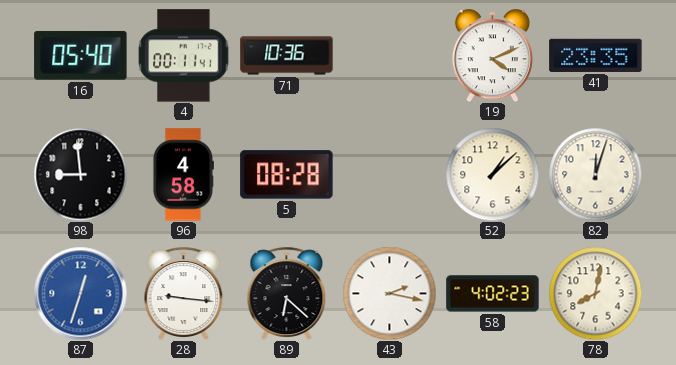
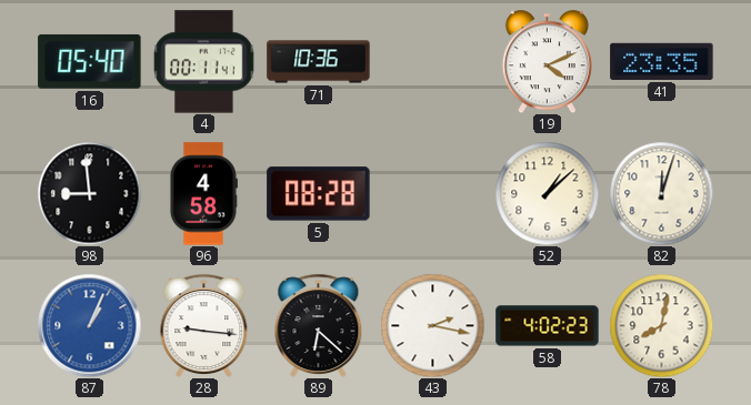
87: 12:33 -> 1:04
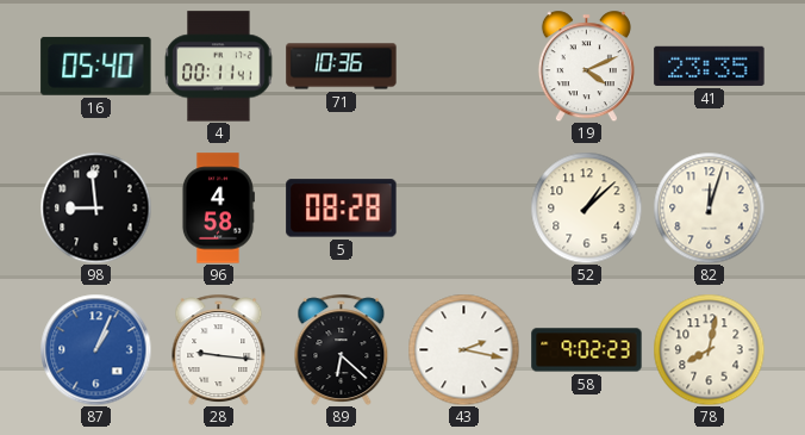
58: 4:02 -> 9:02
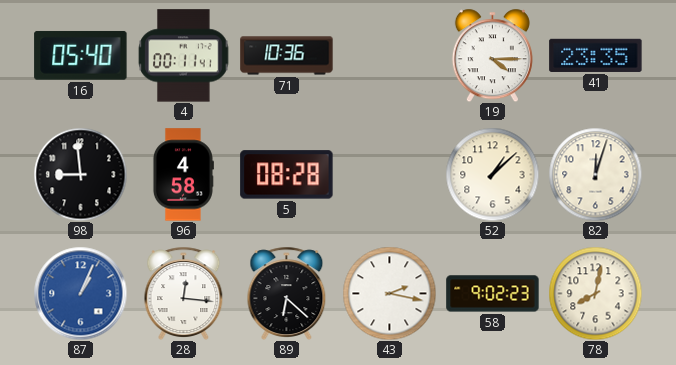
19: 4:11 -> 4:15
28: 9:16 -> 12:16
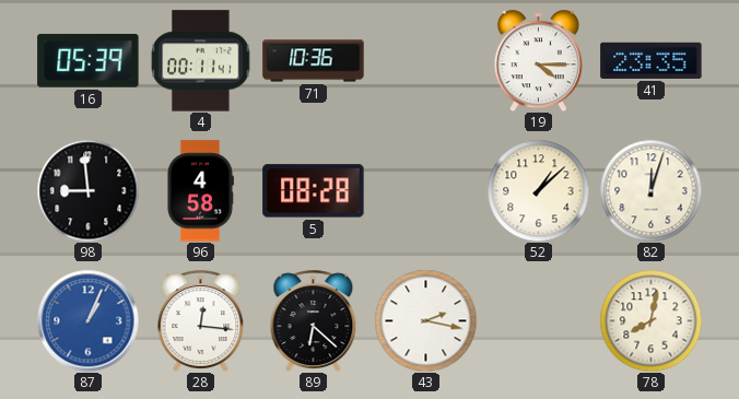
16: 05:40 -> 05:39
58: 9:02 -> none
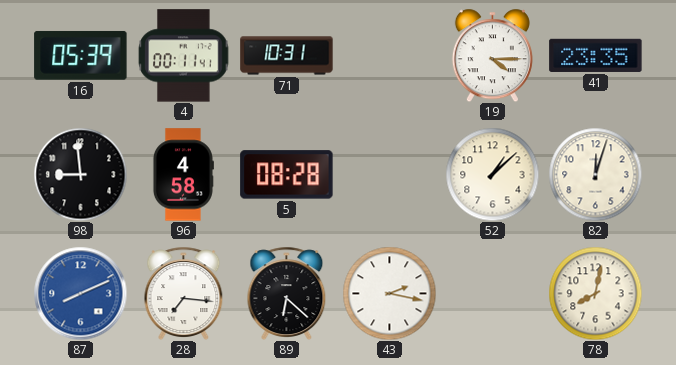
71: 10:36 -> 10:31
87: 1:04 -> 8:11
28: 12:16 -> 7:16
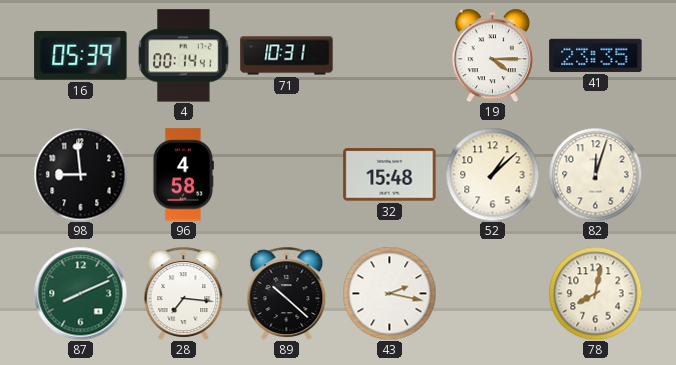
4: 00:11 -> 00:14
5: 08:28 -> none
32: none -> 15:48
87 dial: blue -> green
89: 6:22 -> 10:22
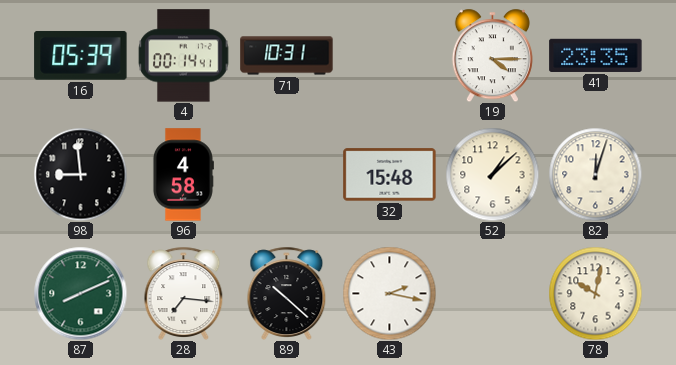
78: 8:02 -> 10:02
